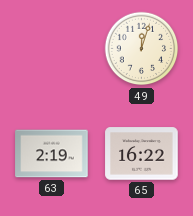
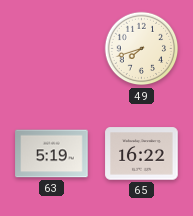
49: 12:03 -> 7:42
63: 2:19 -> 5:19
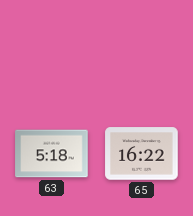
49: 7:42 -> none
63: 5:19 -> 5:18
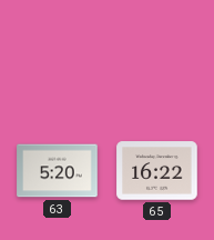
63: 5:18 -> 5:20
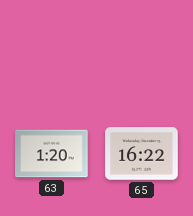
63: 5:20 -> 1:20
